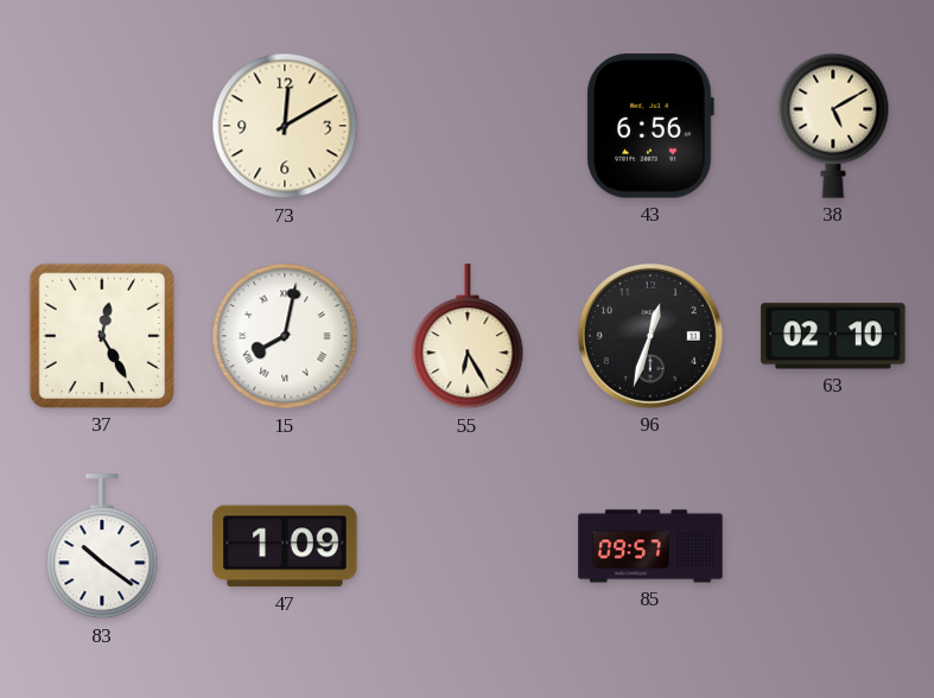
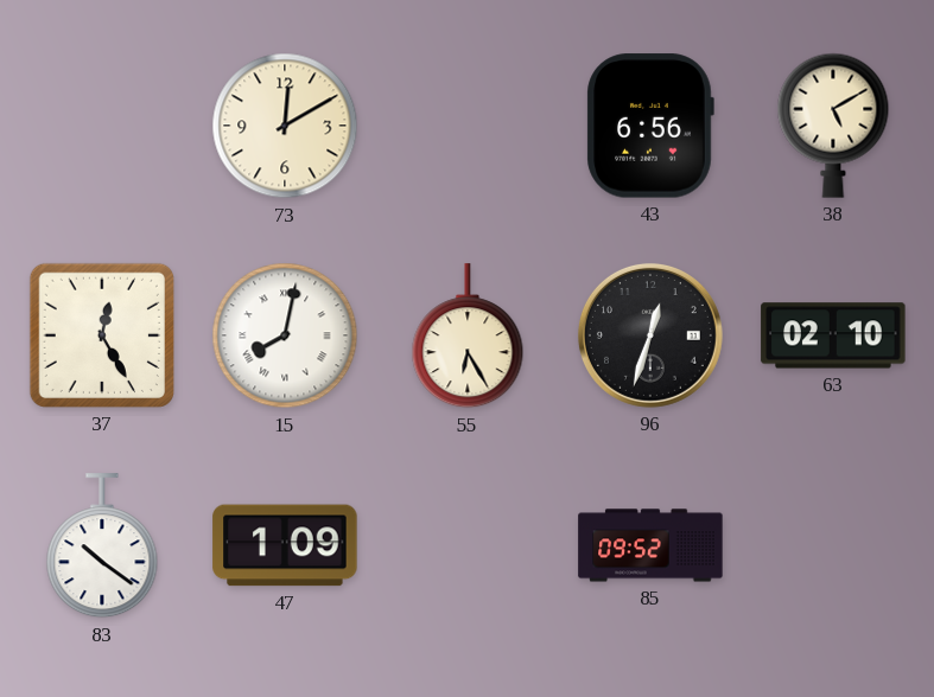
85: 09:57 -> 09:52
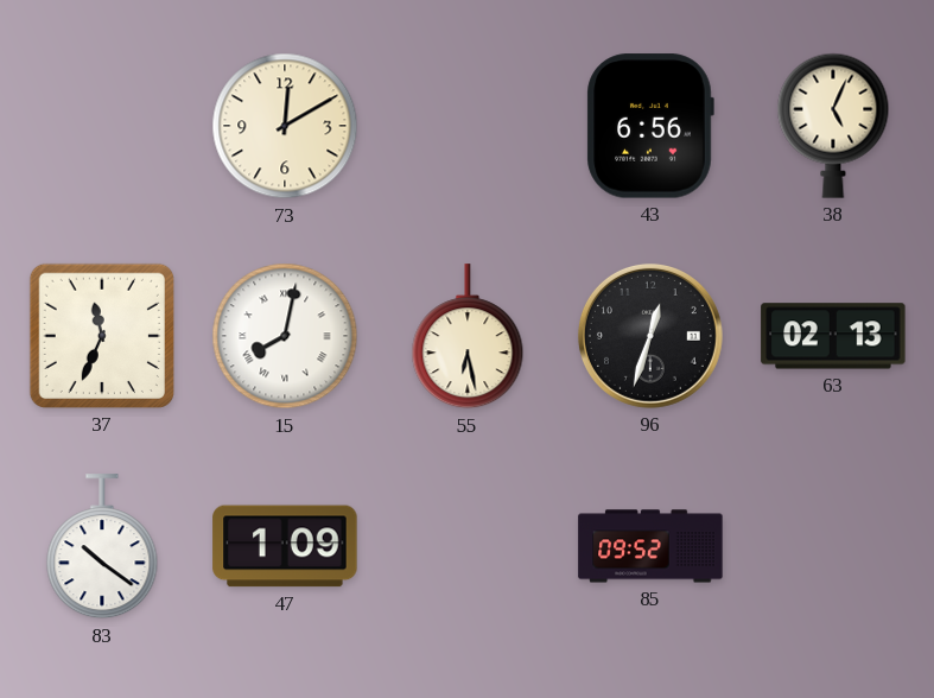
38: 5:10 -> 5:04
37: 12:25 -> 11:34
55: 6:25 -> 6:28
63: 02:10 -> 02:13
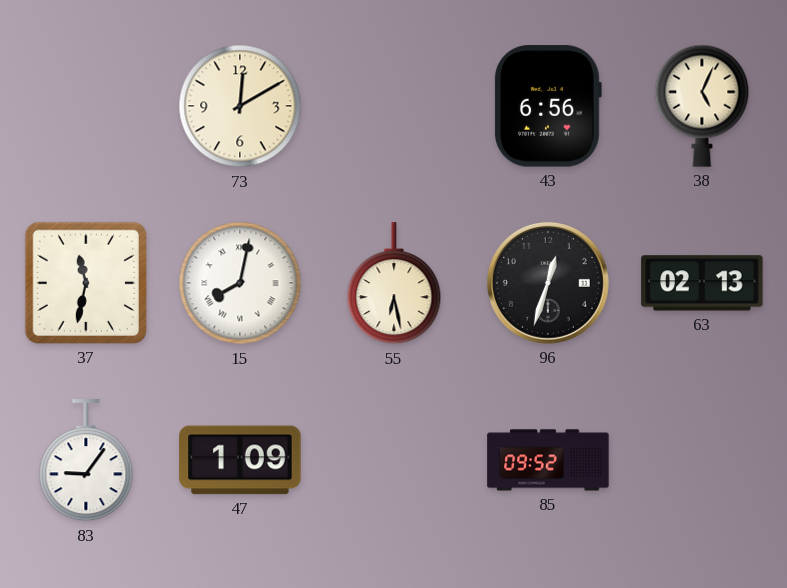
37: 11:34 -> 11:32
83: 10:21 -> 9:06
